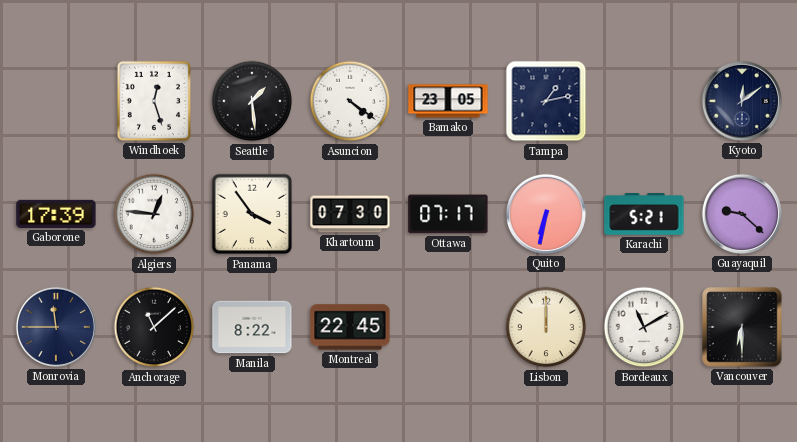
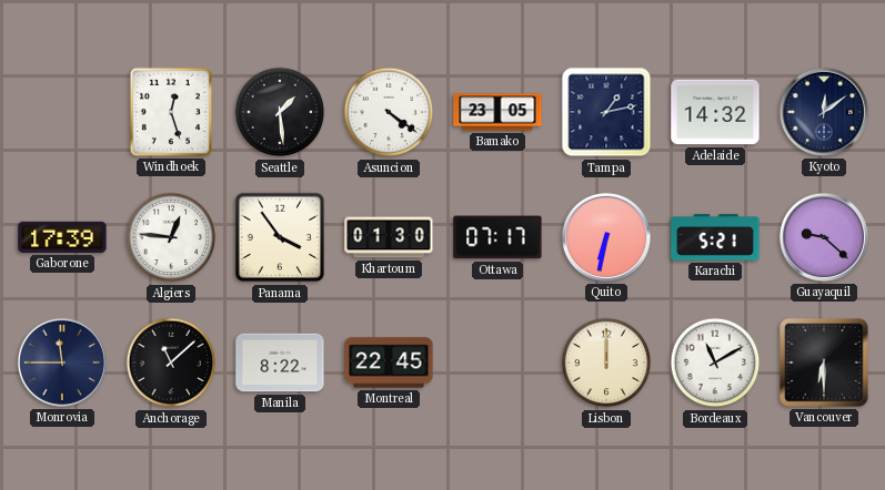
Adelaide: none -> 14:32
Khartoum: 07:30 -> 01:30
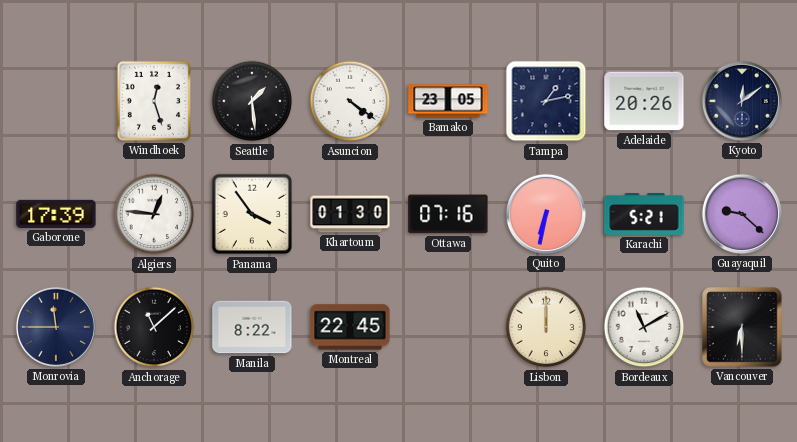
Adelaide: 14:32 -> 20:26
Ottawa: 07:17 -> 07:16
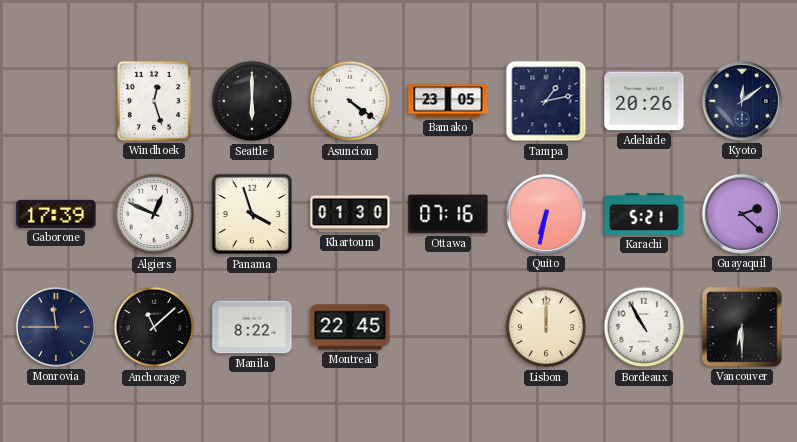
Seattle: 1:29 -> 6:00
Algiers: 12:46 -> 12:49
Panama: 3:54 -> 3:57
Guayaquil: 9:22 -> 2:22
Bordeaux: 11:10 -> 10:55
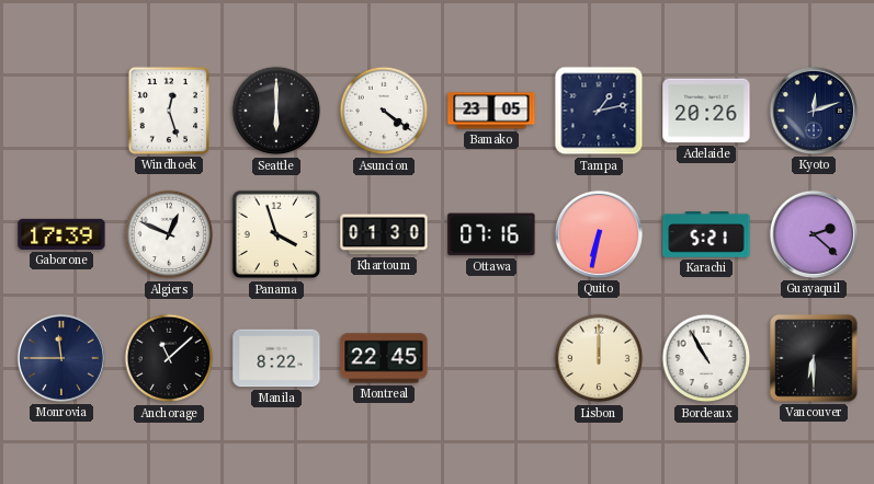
Kyoto: 12:09 -> 12:12
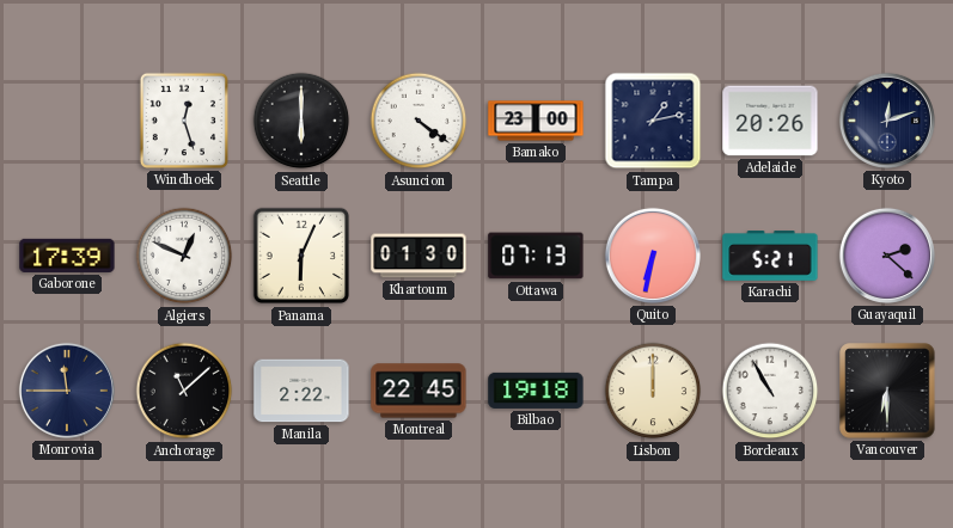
Bamako: 23:05 -> 23:00
Panama: 3:57 -> 6:04
Ottawa: 07:16 -> 07:13
Manila: 8:22 -> 2:22
Bilbao: none -> 19:18
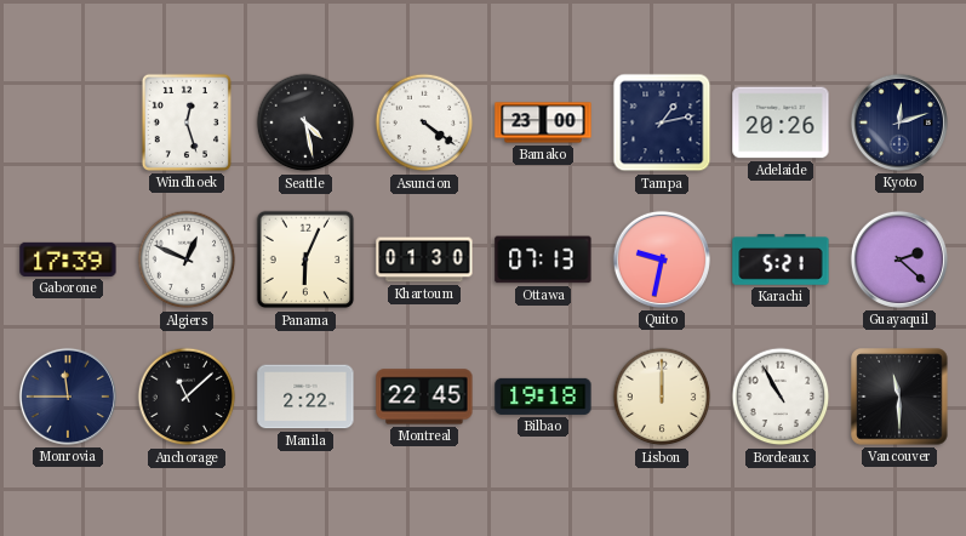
Seattle: 6:00 -> 4:28
Quito: 6:32 -> 9:32
Vancouver: 6:30 -> 11:30
